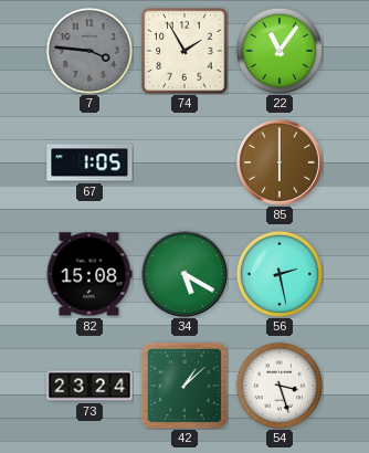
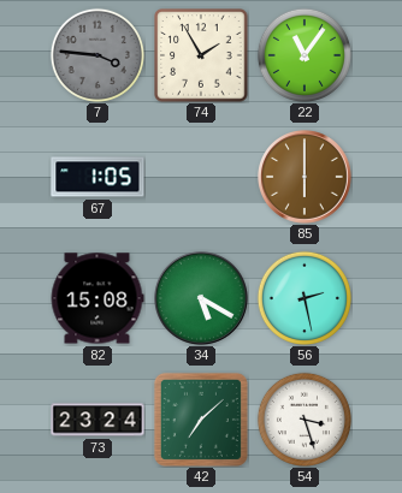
42: 1:08 -> 7:08
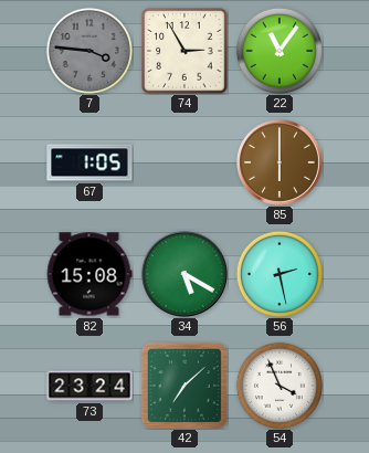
74: 1:55 -> 2:55
54: 3:27 -> 3:56
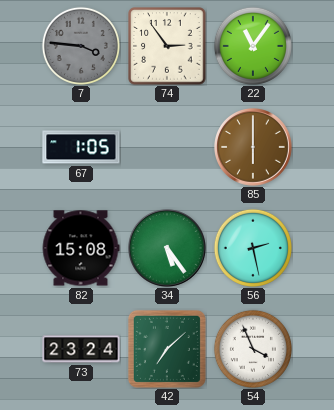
74: 2:55 -> 2:54
34: 5:20 -> 5:24
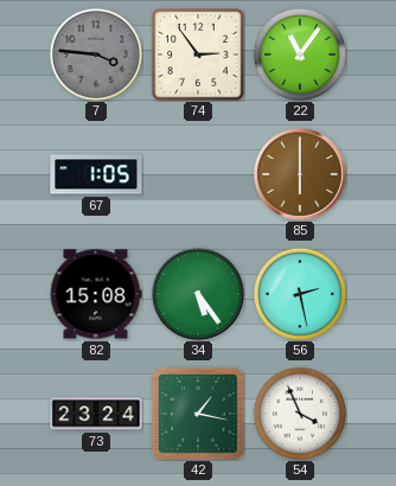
42: 7:08 -> 1:17
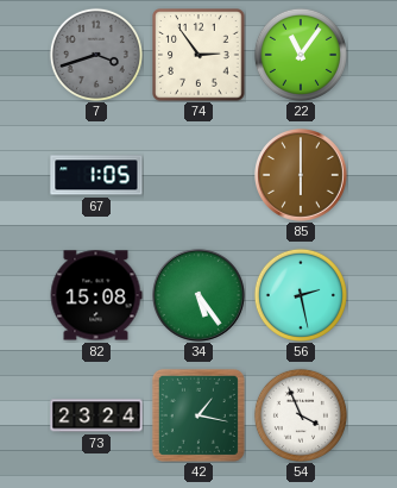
7: 3:46 -> 3:42
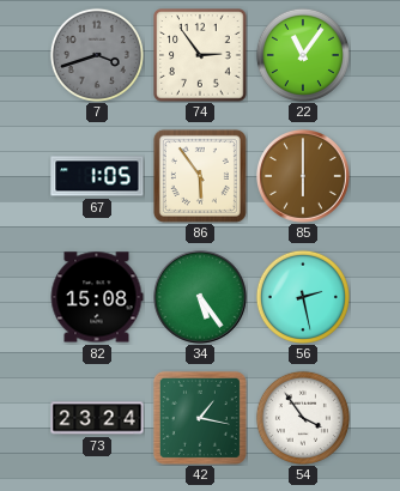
86: none -> 5:54
54: 3:56 -> 3:54
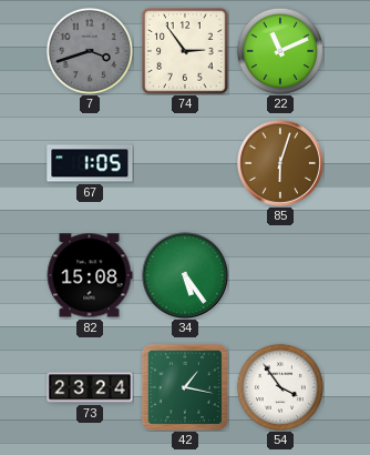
22: 11:06 -> 11:11
86: 5:54 -> none
85: 6:00 -> 6:03
56: 2:28 -> none
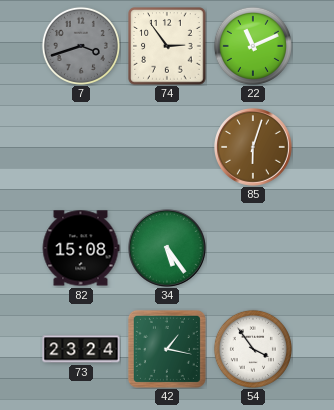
67: 1:05 -> none
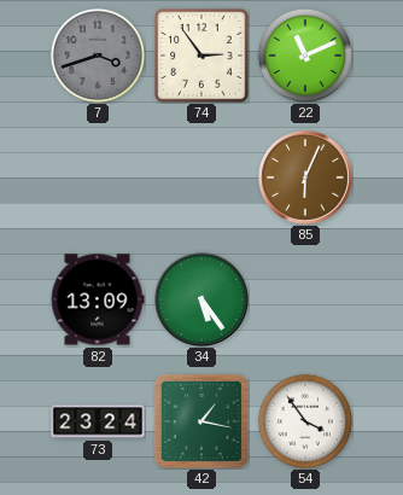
85: 6:03 -> 6:04
82: 15:08 -> 13:09
